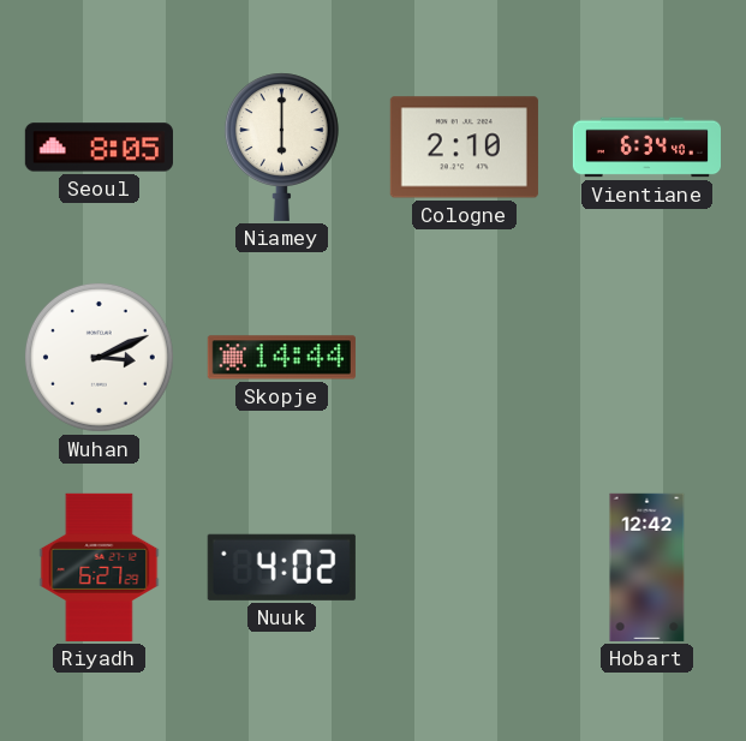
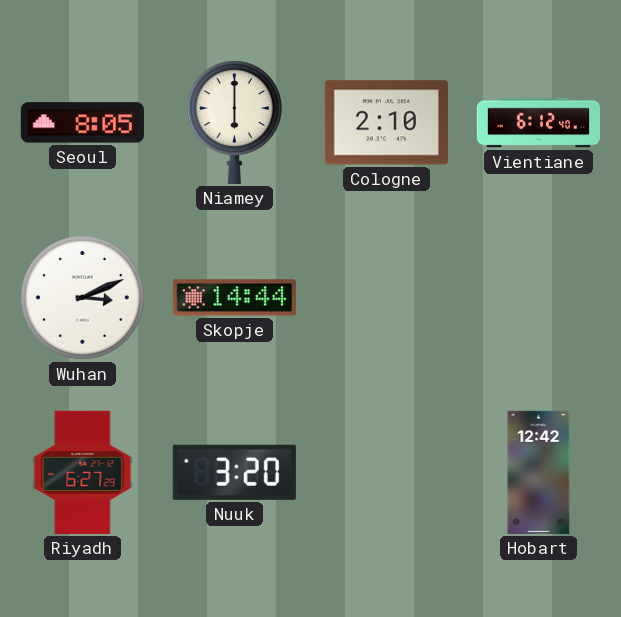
Vientiane: 6:34 -> 6:12
Nuuk: 4:02 -> 3:20
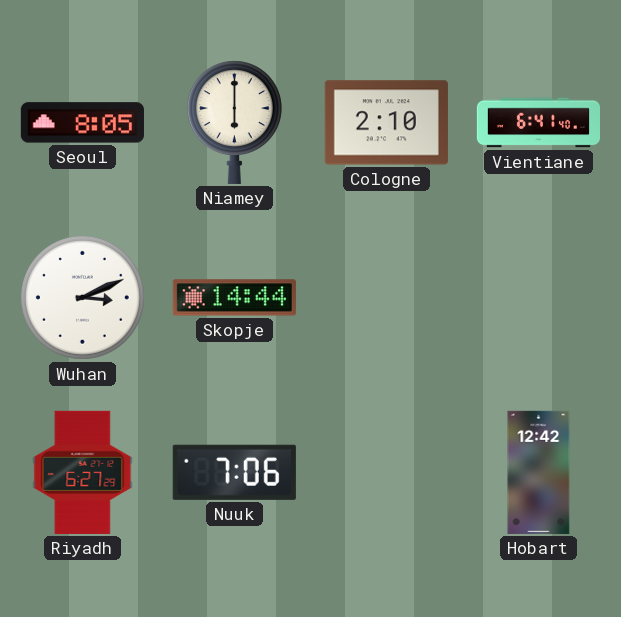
Vientiane: 6:12 -> 6:41
Nuuk: 3:20 -> 7:06
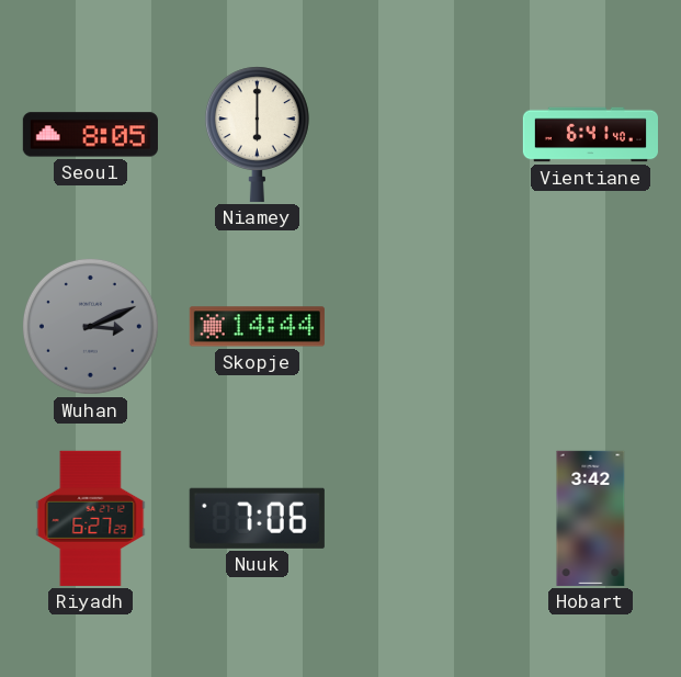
Cologne: 2:10 -> none
Wuhan dial: white -> grey
Hobart: 12:42 -> 3:42
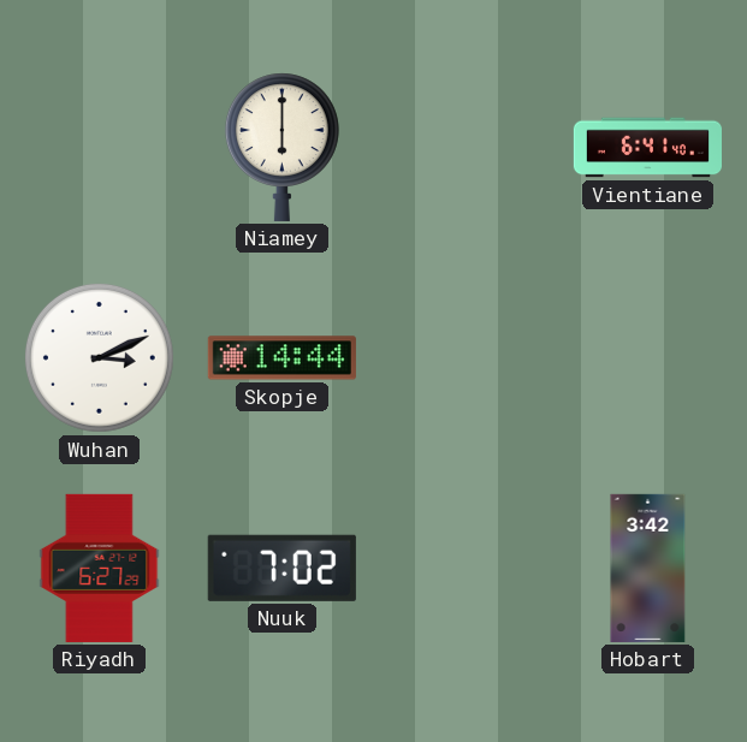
Seoul: 8:05 -> none
Wuhan dial: grey -> white
Nuuk: 7:06 -> 7:02
